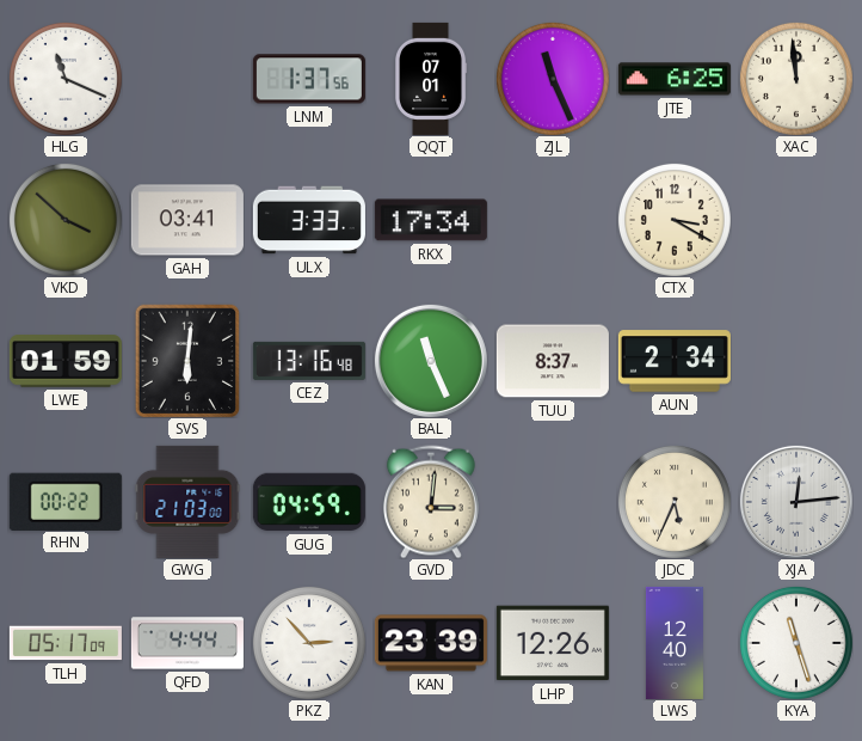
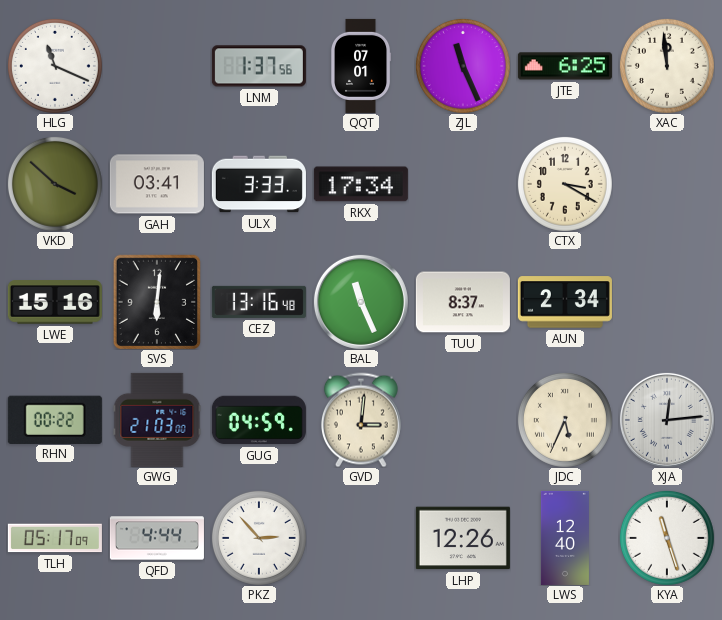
LWE: 01:59 -> 15:16
KAN: 23:39 -> none
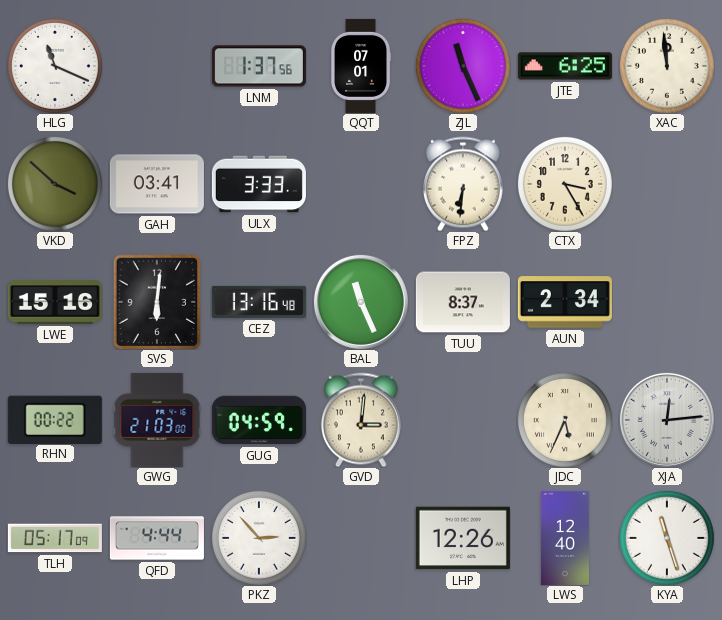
RKX: 17:34 -> none
FPZ: none -> 6:31
CTX: 3:20 -> 3:25
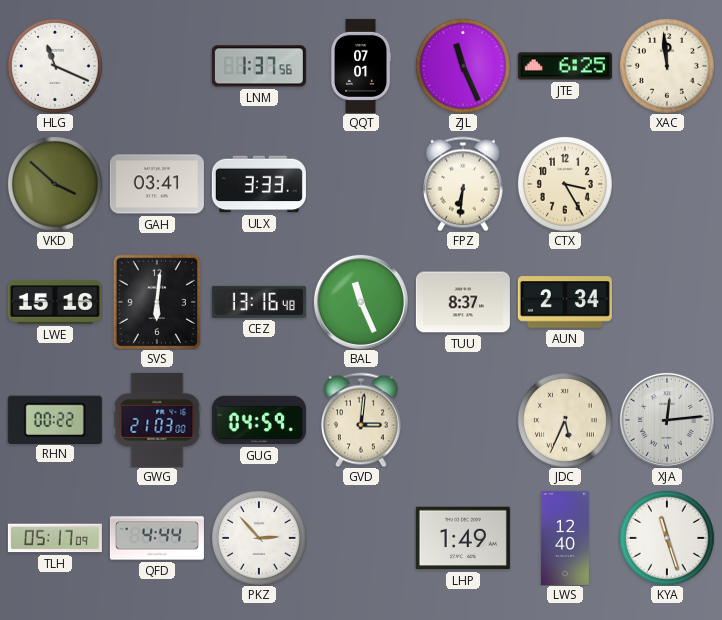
LHP: 12:26 -> 1:49
